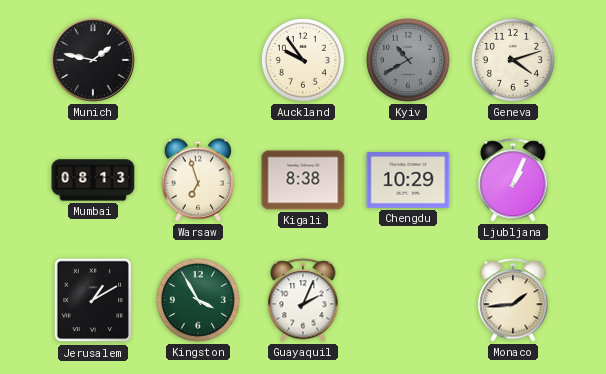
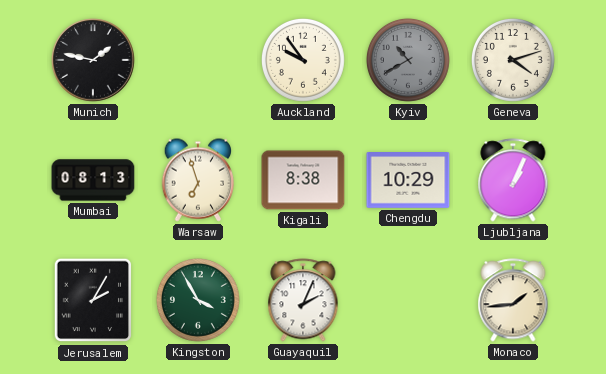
Jerusalem: 1:10 -> 2:05
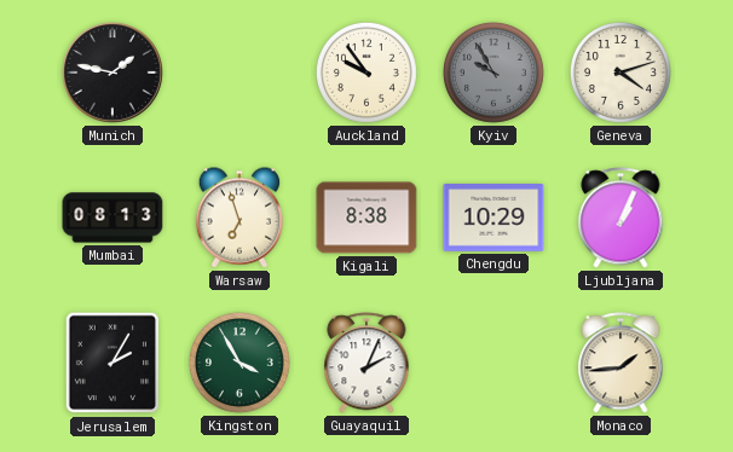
Kyiv: 10:40 -> 9:55
